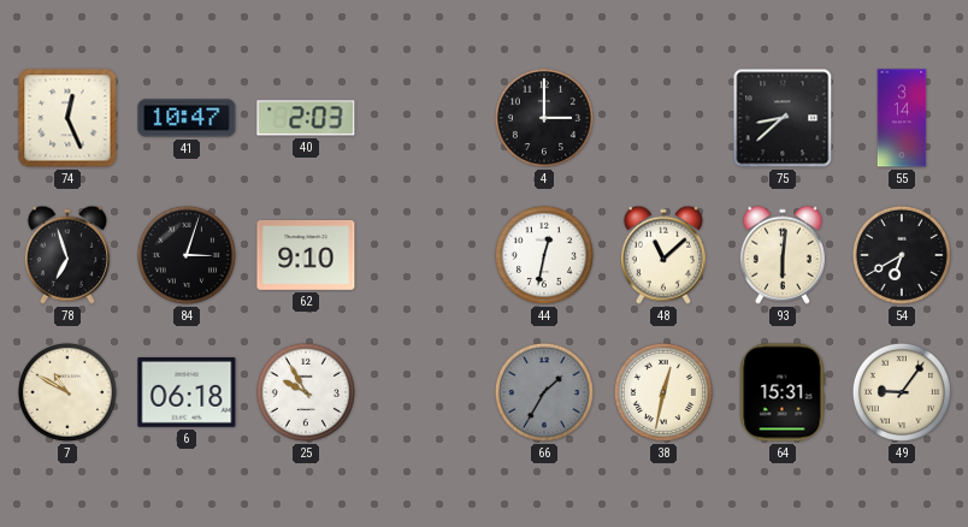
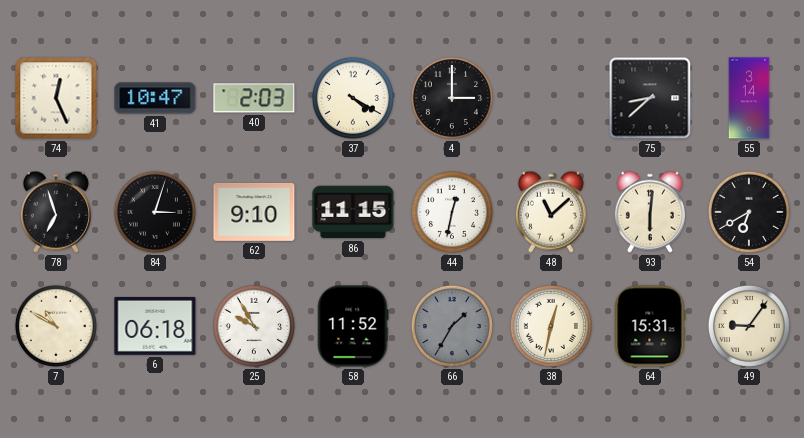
37: none -> 4:20
86: none -> 11:15
58: none -> 11:52
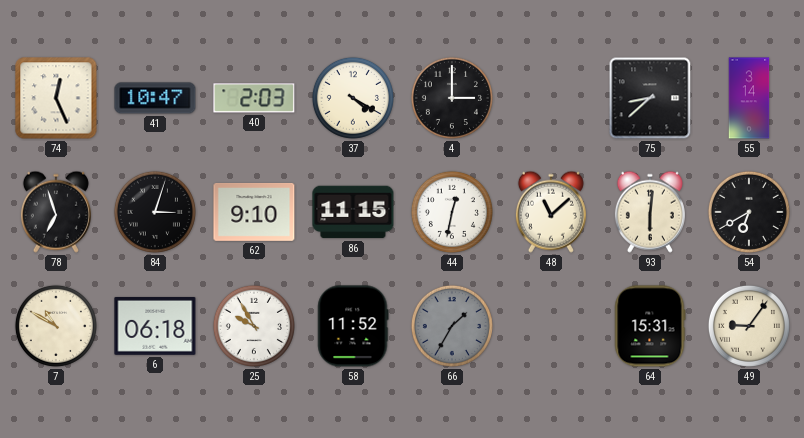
38: 12:32 -> none
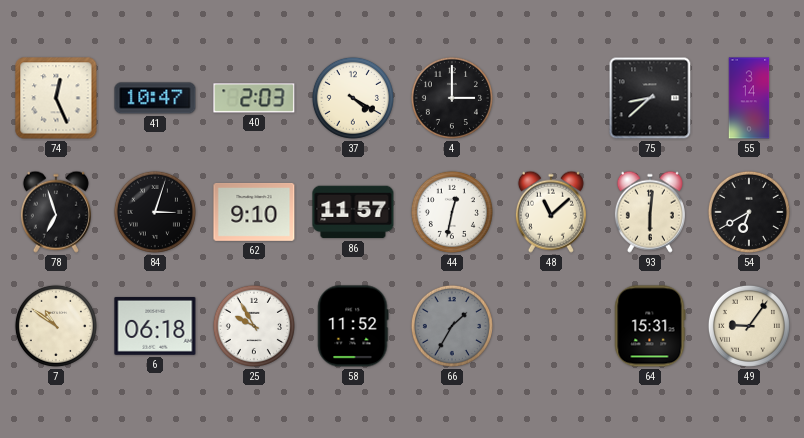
86: 11:15 -> 11:57
7: 10:50 -> 10:51
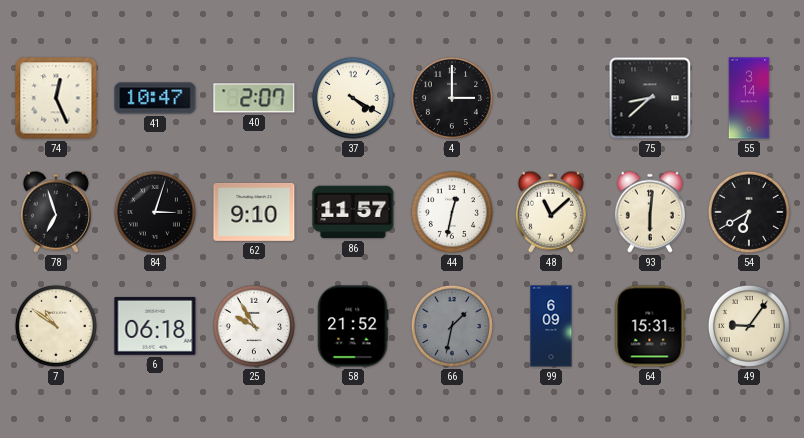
40: 2:03 -> 2:07
58: 11:52 -> 21:52
66: 1:35 -> 1:32
99: none -> 6:09
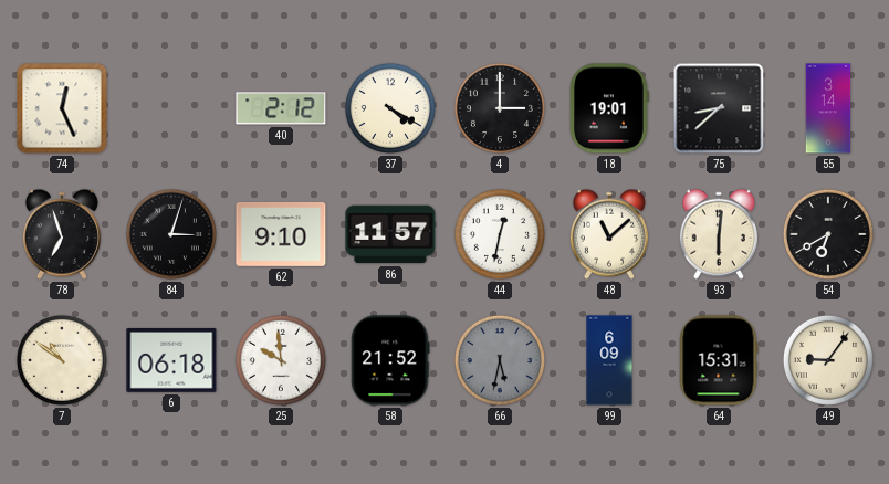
41: 10:47 -> none
40: 2:07 -> 2:12
18: none -> 19:01
25: 9:55 -> 9:59
66: 1:32 -> 5:32
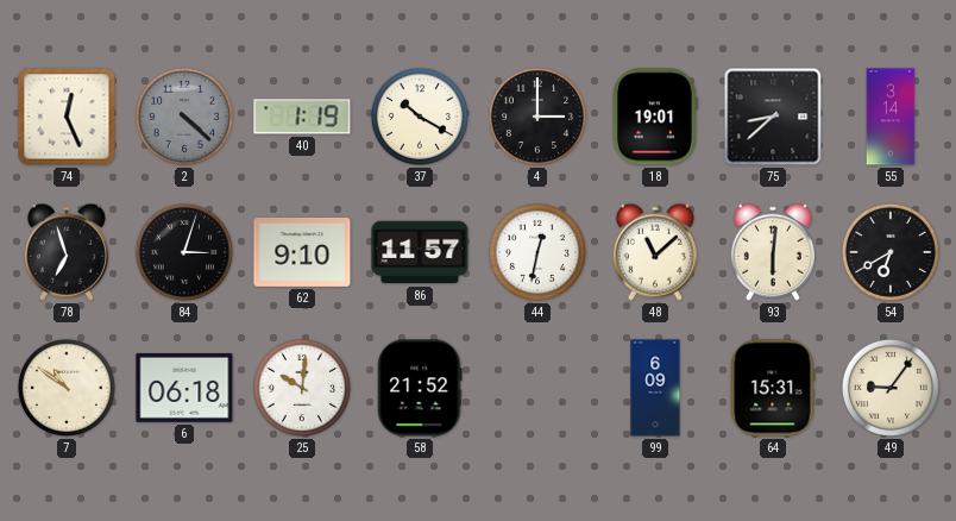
2: none -> 4:22
40: 2:12 -> 1:19
37: 4:20 -> 10:20
25: 9:59 -> 10:01
66: 5:32 -> none
